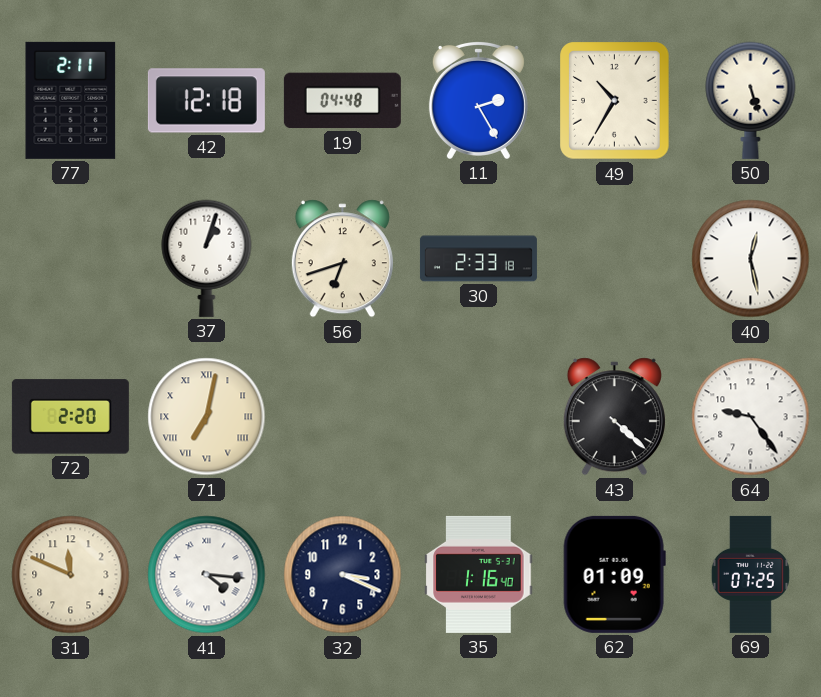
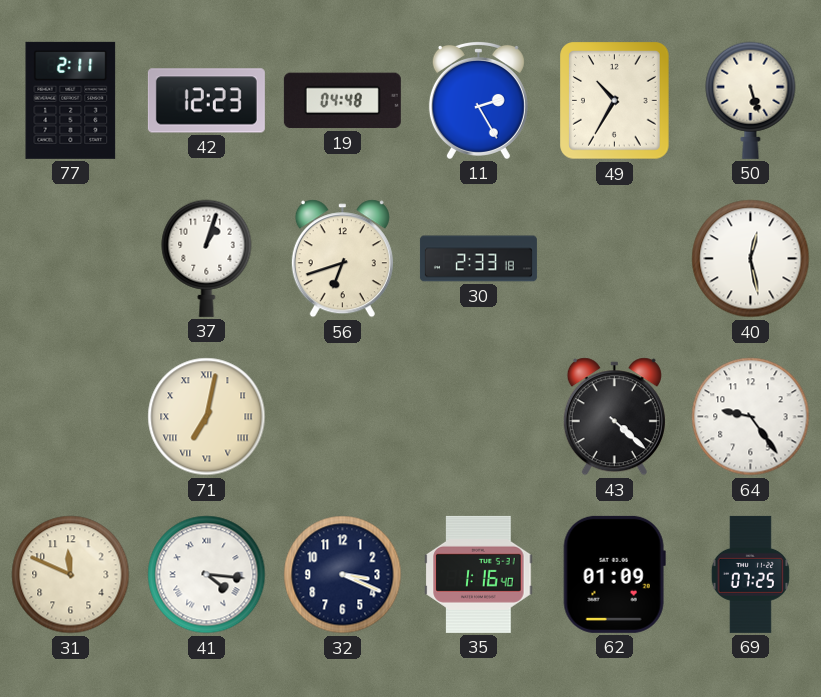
42: 12:18 -> 12:23
72: 2:20 -> none
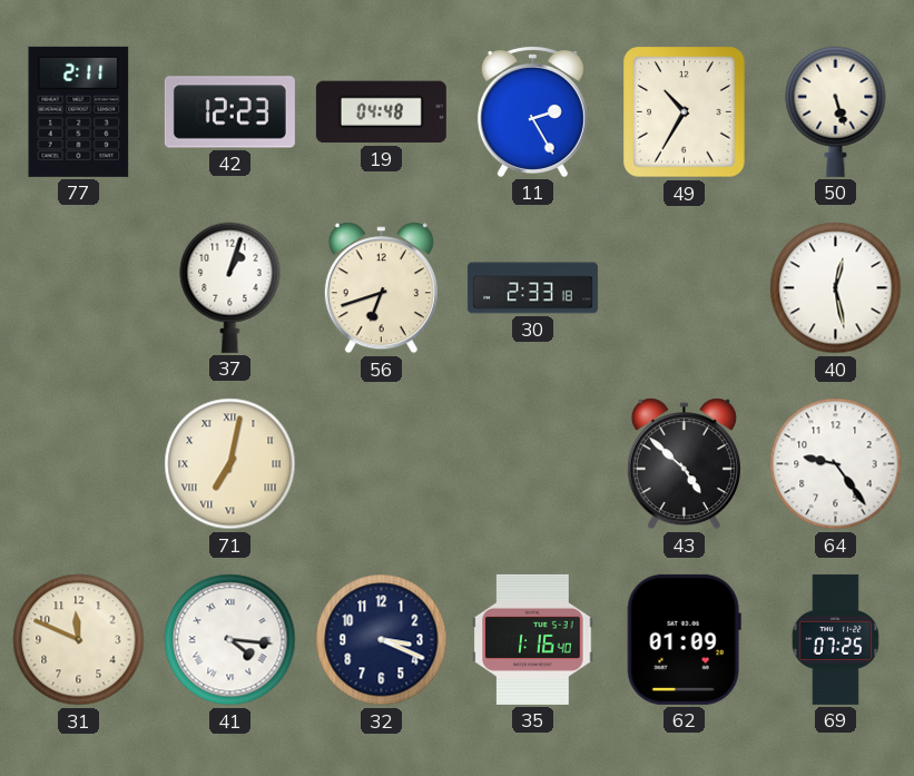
43: 4:22 -> 4:52
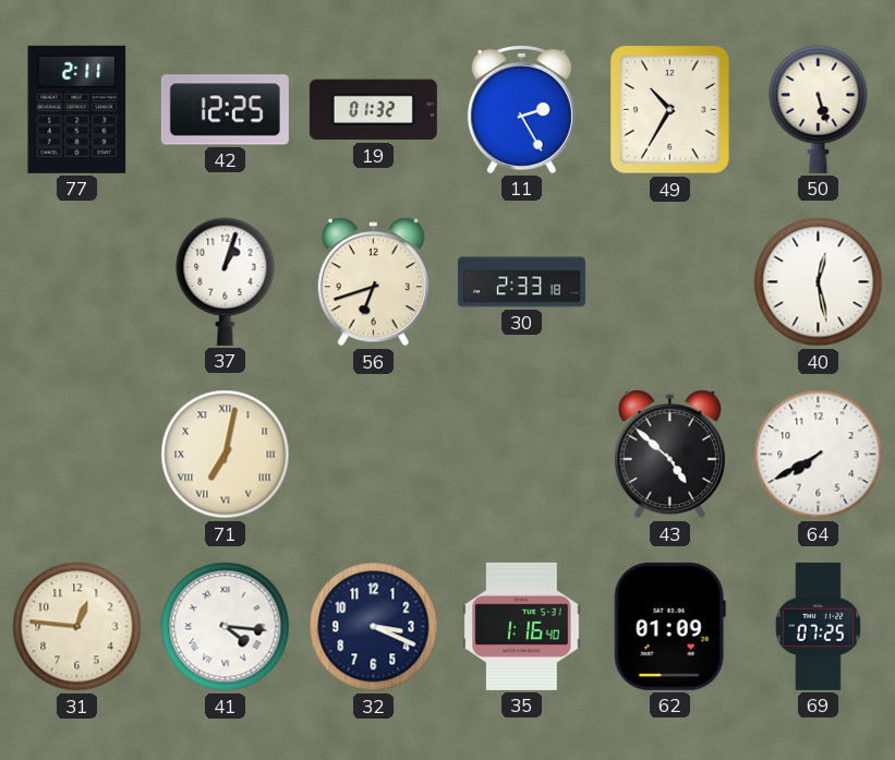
42: 12:23 -> 12:25
19: 04:48 -> 01:32
64: 9:24 -> 7:40
31: 11:49 -> 12:46
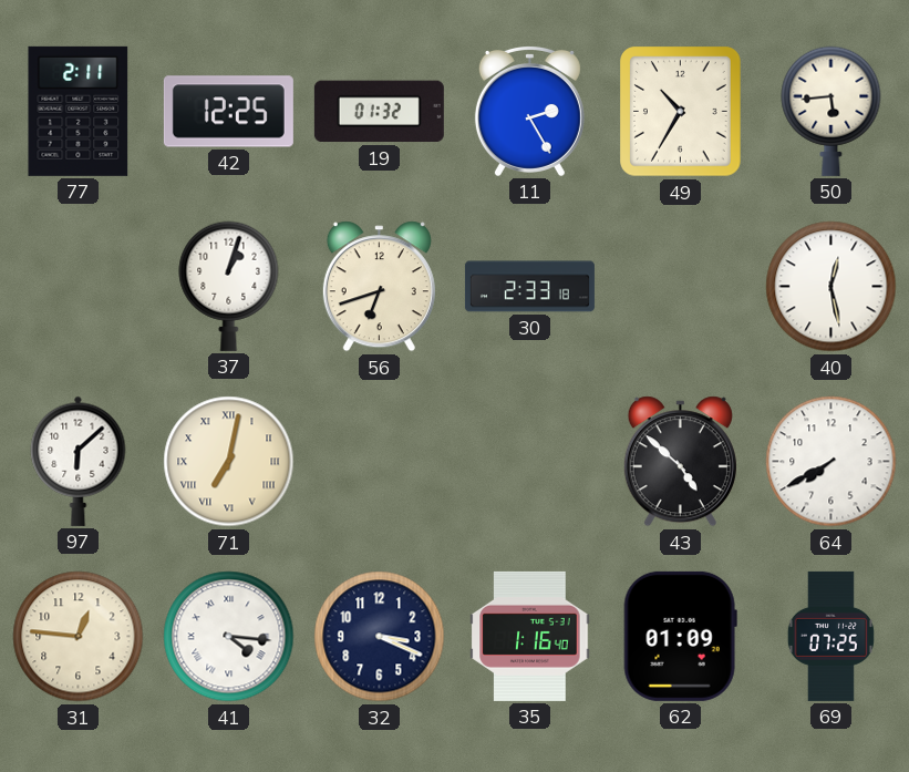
50: 5:27 -> 5:44
97: none -> 6:08
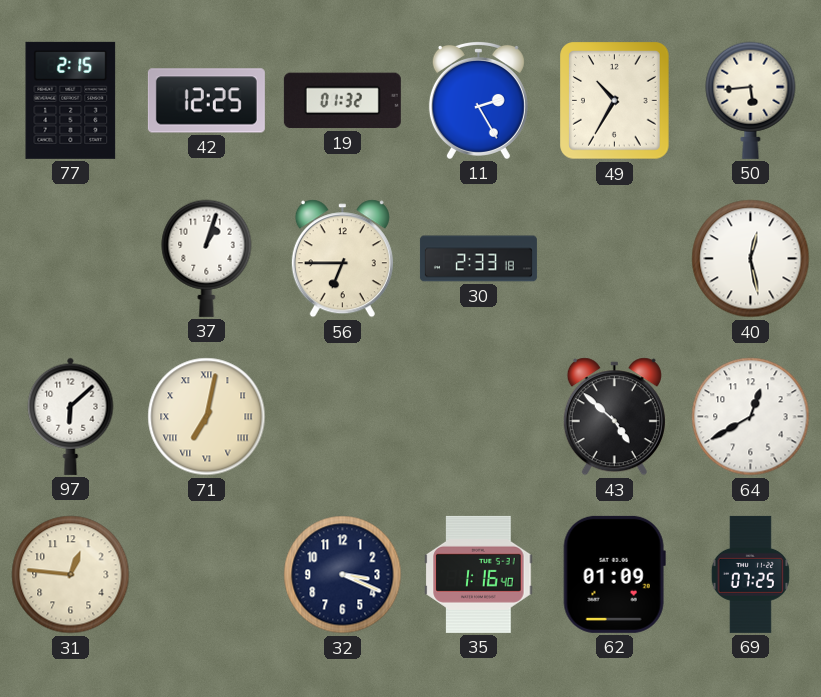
77: 2:11 -> 2:15
56: 6:42 -> 6:45
64: 7:40 -> 12:40
41: 4:16 -> none
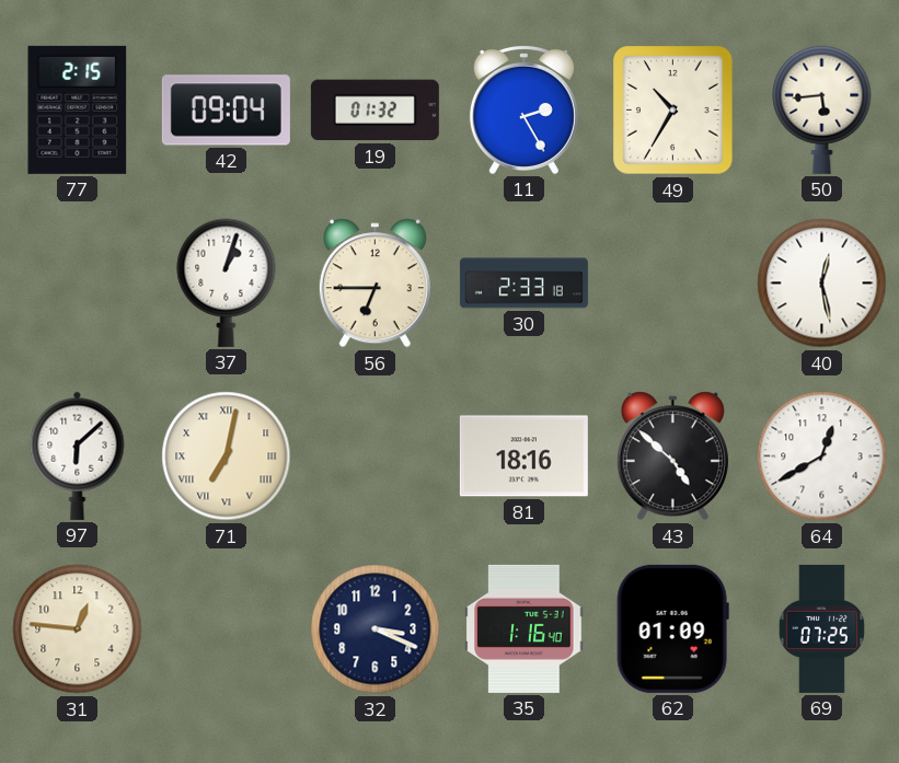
42: 12:25 -> 09:04
81: none -> 18:16
